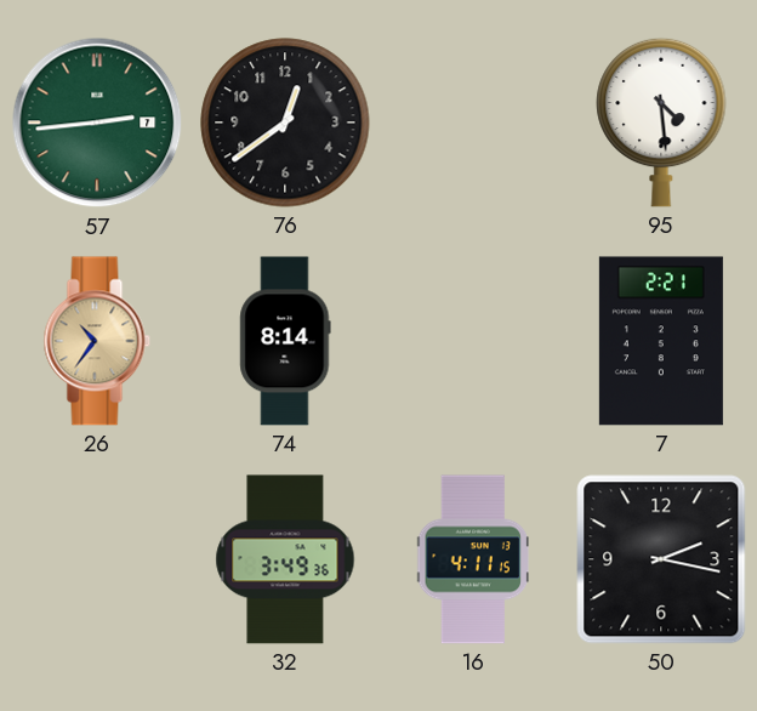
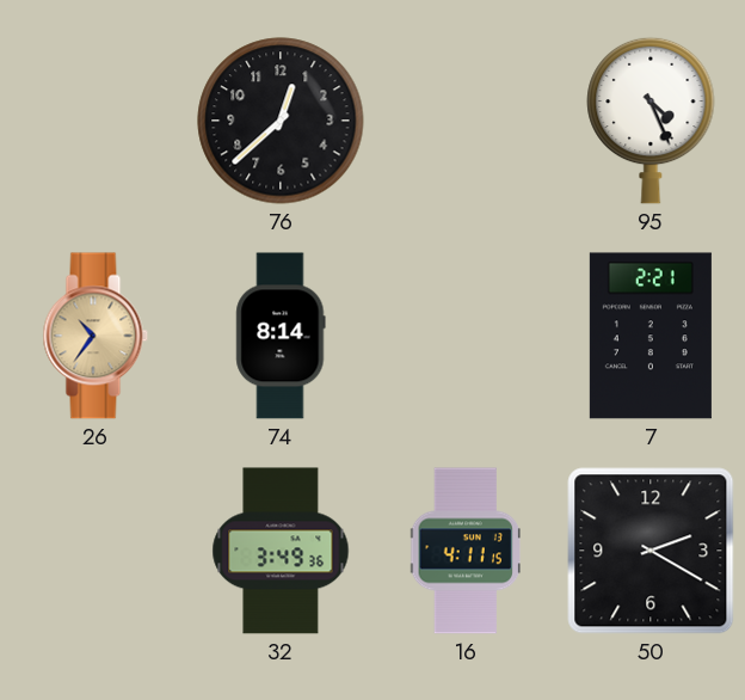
57: 2:44 -> none
76: 12:39 -> 12:38
95: 4:29 -> 4:26
50: 2:17 -> 2:20
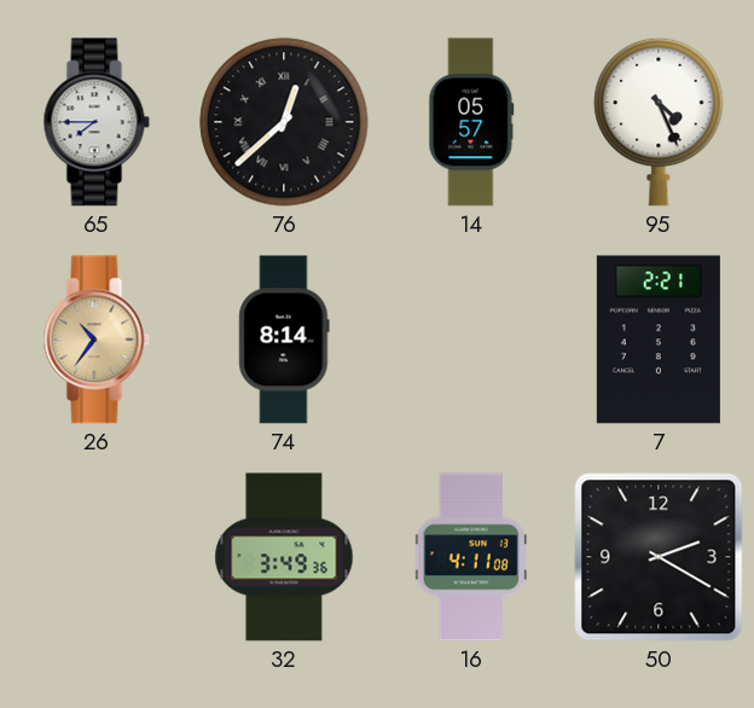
65: none -> 7:45
76 numerals: Arabic -> Roman
14: none -> 05:57
16: 4:11:15 -> 4:11:08
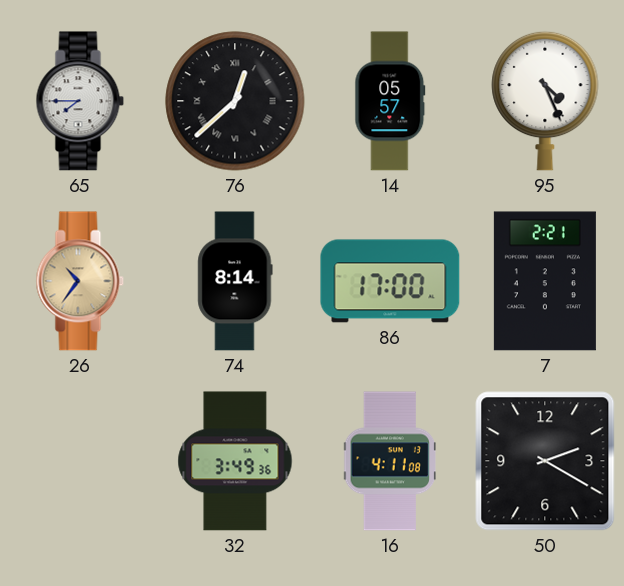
86: none -> 17:00
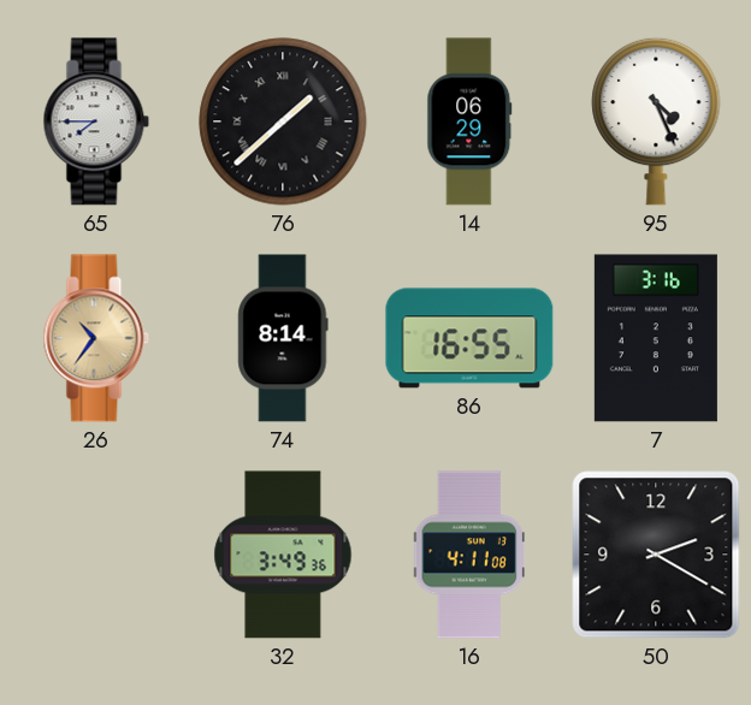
76: 12:38 -> 1:38
14: 05:57 -> 06:29
86: 17:00 -> 16:55
7: 2:21 -> 3:16
